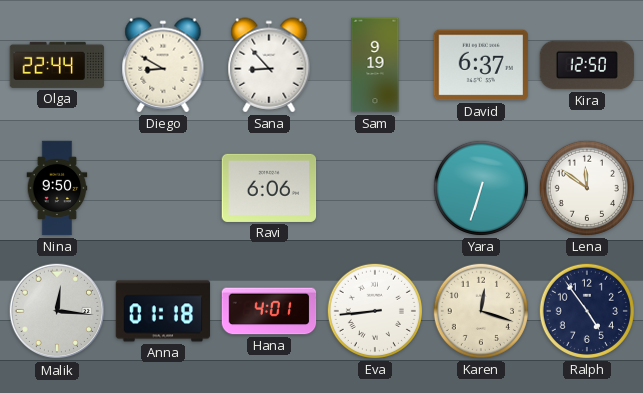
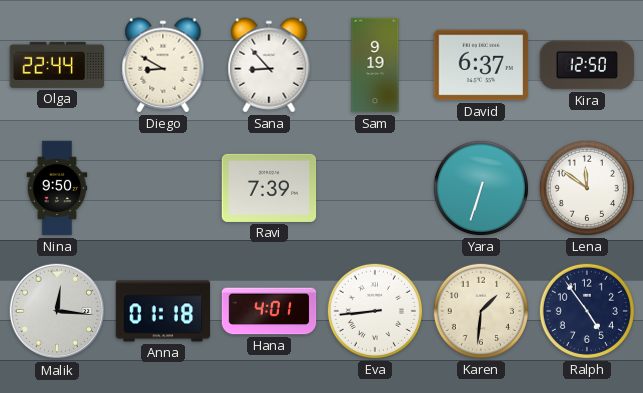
Ravi: 6:06 -> 7:39
Karen: 12:18 -> 1:31
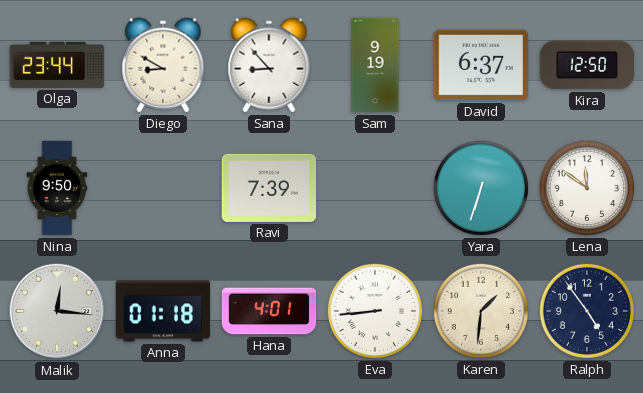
Olga: 22:44 -> 23:44
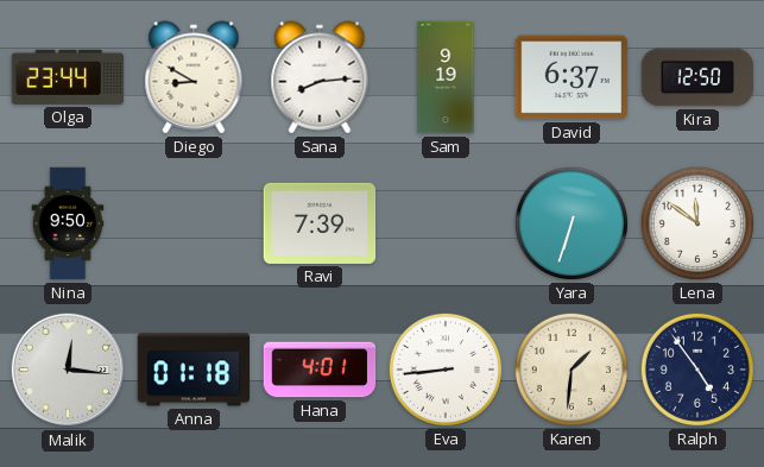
Sana: 8:53 -> 8:14
